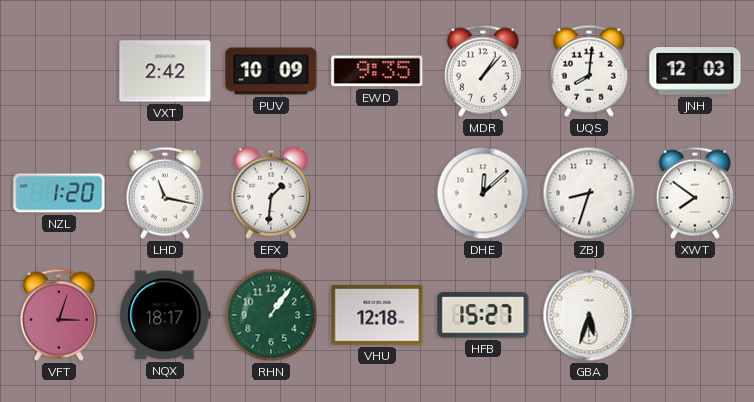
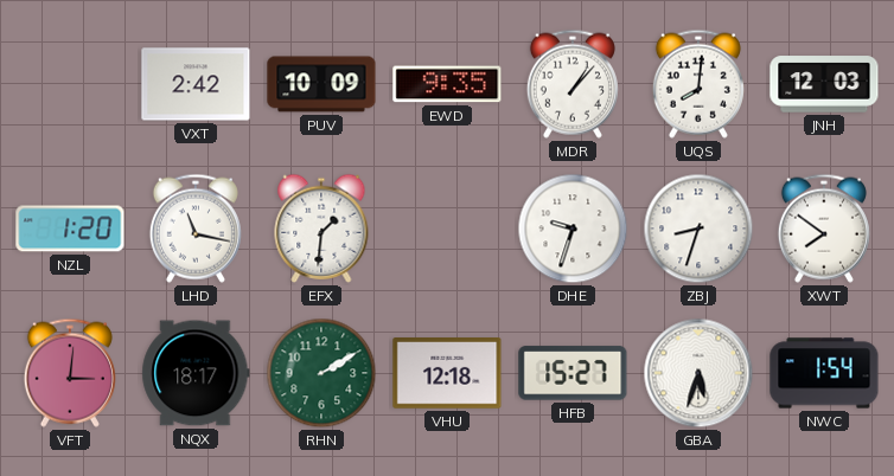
DHE: 12:08 -> 9:33
VFT: 3:03 -> 3:01
RHN: 1:06 -> 2:10
NWC: none -> 1:54
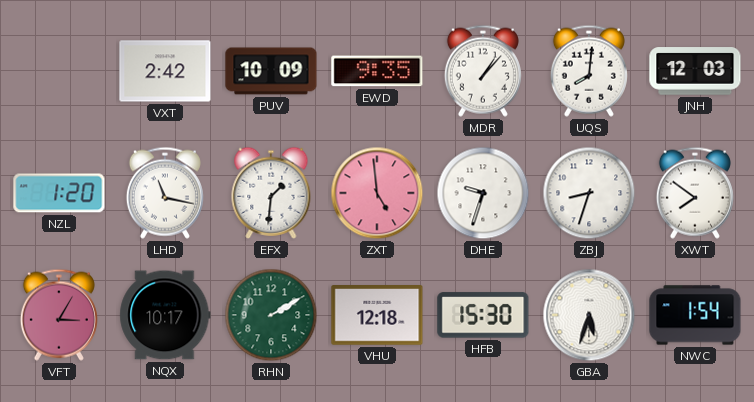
ZXT: none -> 4:59
VFT: 3:01 -> 3:05
NQX: 18:17 -> 10:17
HFB: 15:27 -> 15:30
